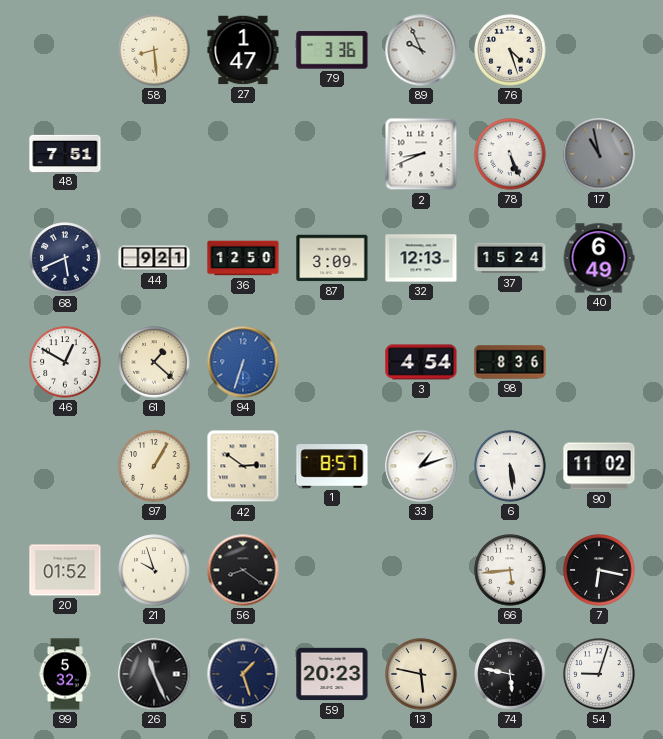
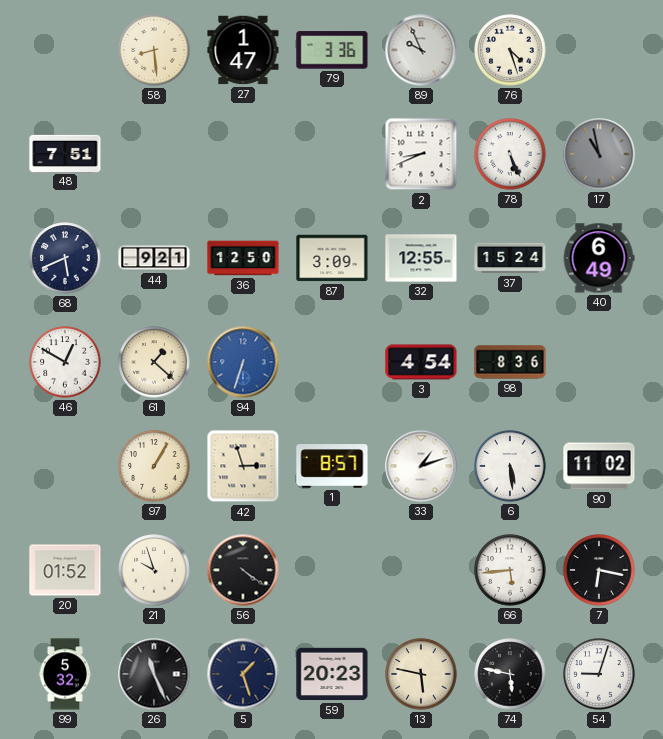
32: 12:13 -> 12:55
42: 2:51 -> 2:57
56: 8:21 -> 4:21
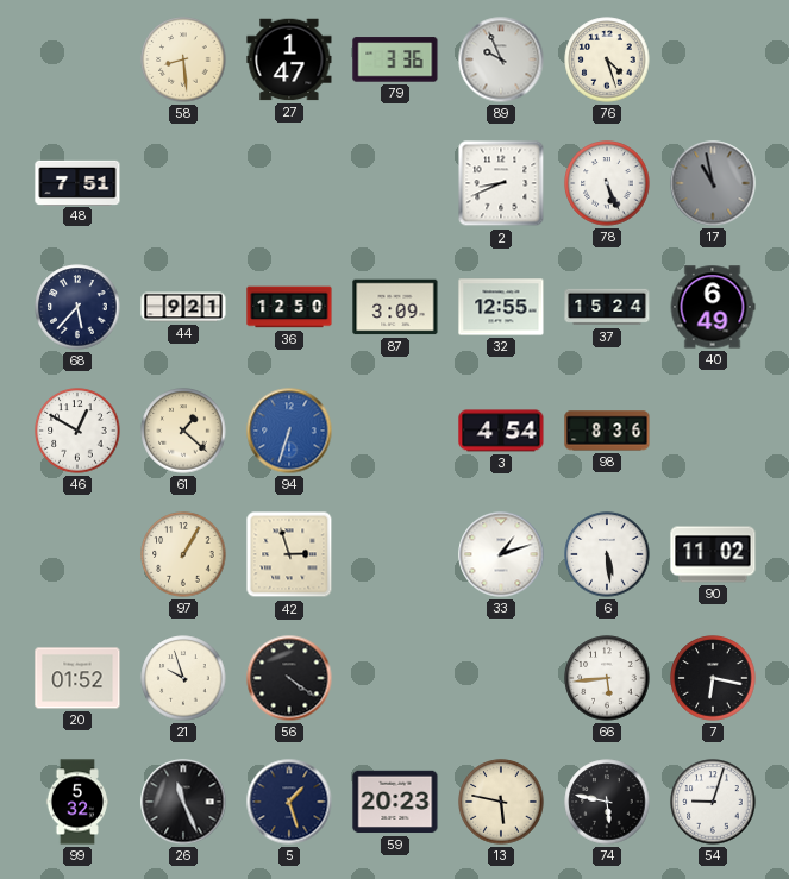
68: 5:41 -> 5:37
1: 8:57 -> none
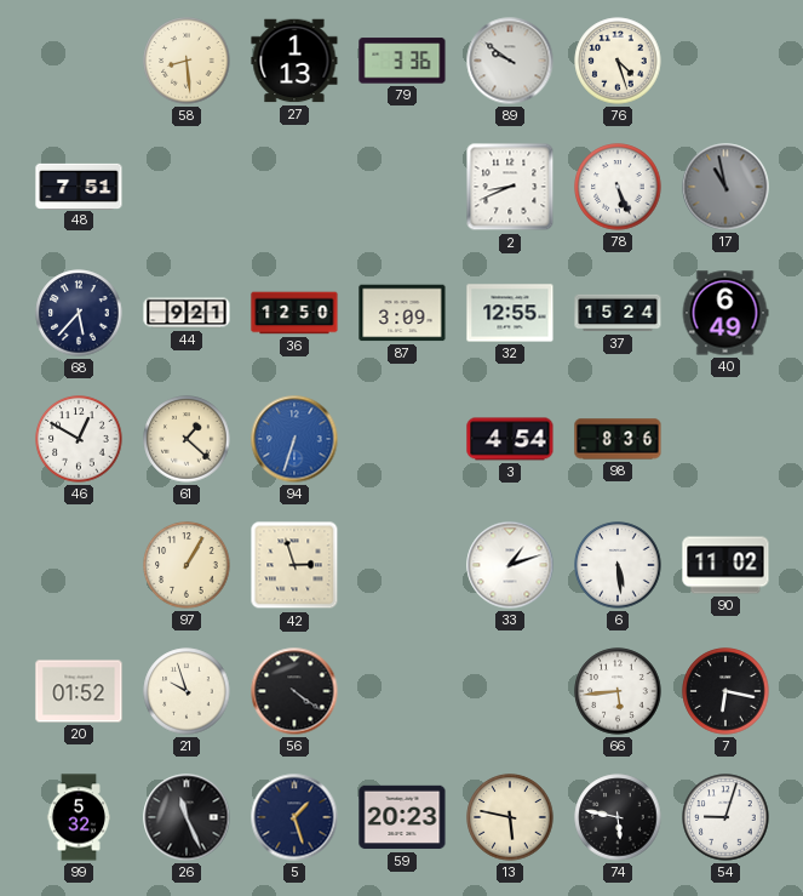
27: 1:47 -> 1:13
89: 9:56 -> 9:51
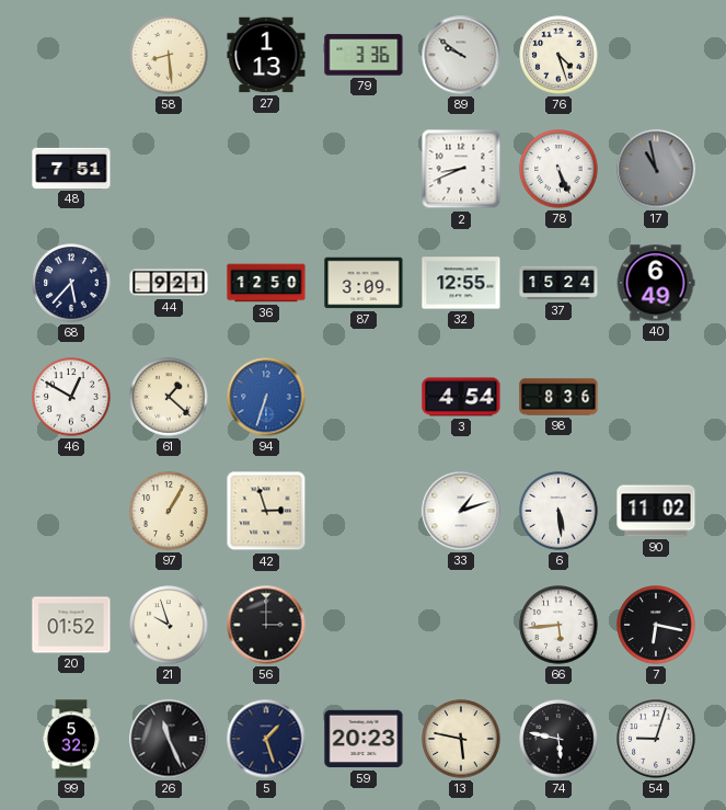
56: 4:21 -> 3:00
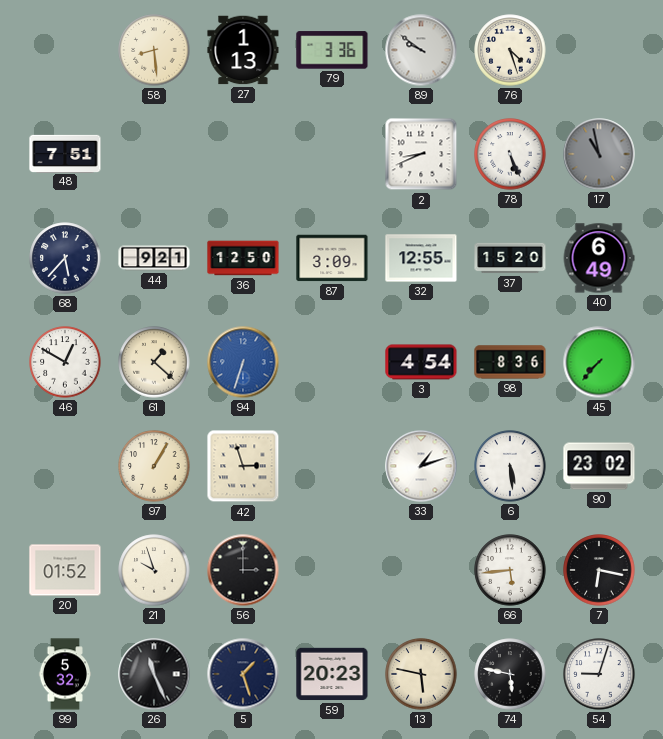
37: 15:24 -> 15:20
45: none -> 7:37
90: 11:02 -> 23:02
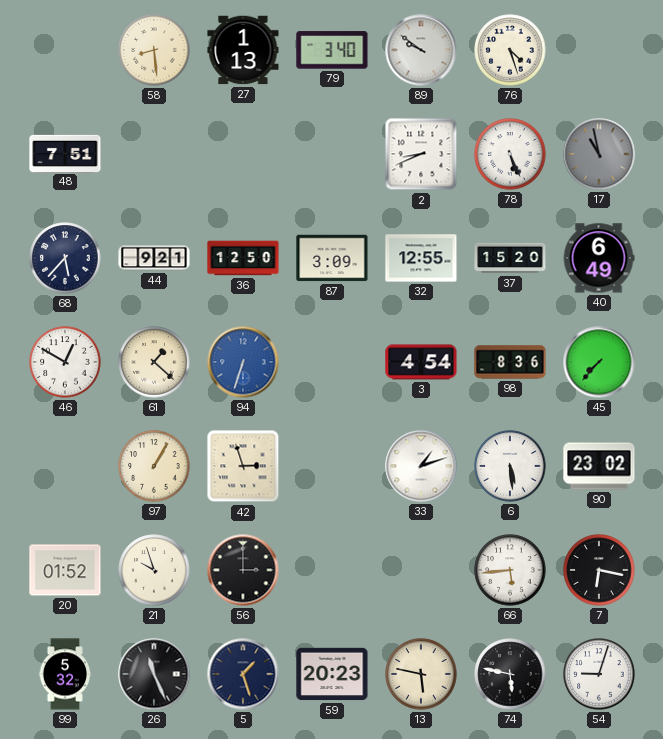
79: 3:36 -> 3:40
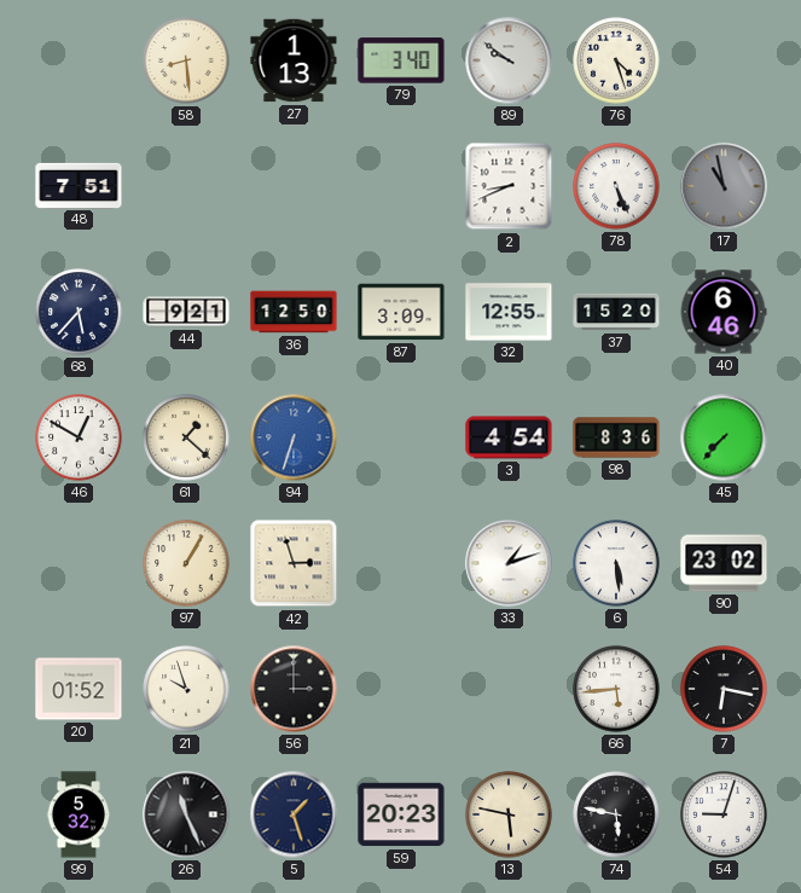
40: 6:49 -> 6:46
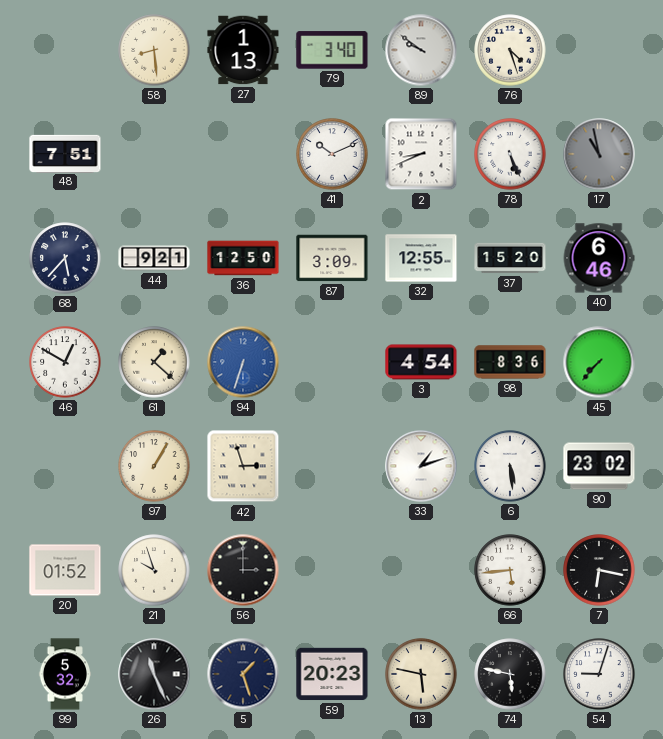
41: none -> 10:11
